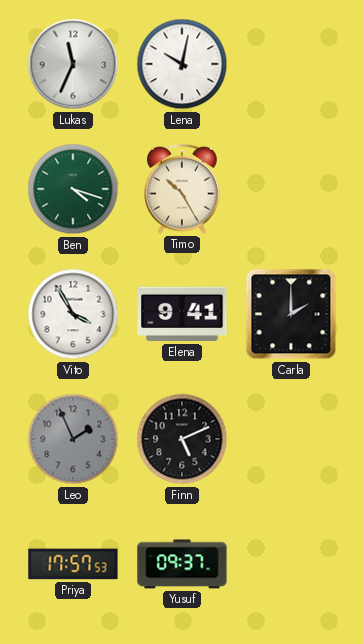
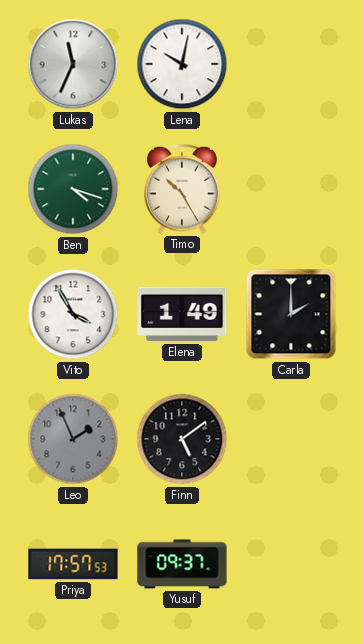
Elena: 9:41 -> 1:49
Finn: 5:11 -> 5:09
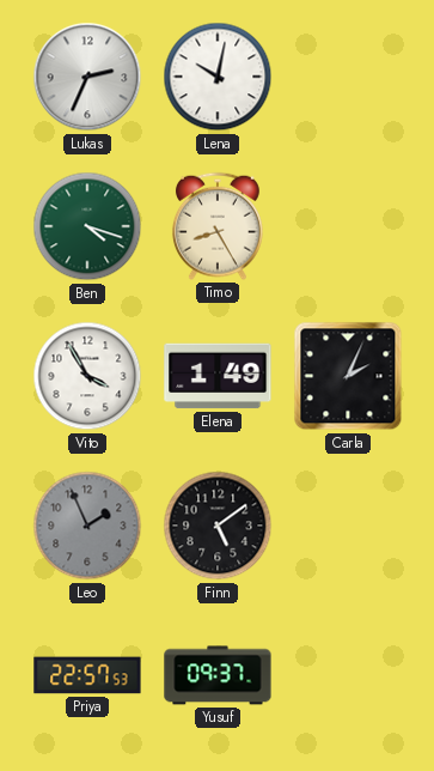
Lukas: 11:34 -> 2:34
Timo: 10:25 -> 8:25
Carla: 2:00 -> 2:04
Priya: 17:57 -> 22:57
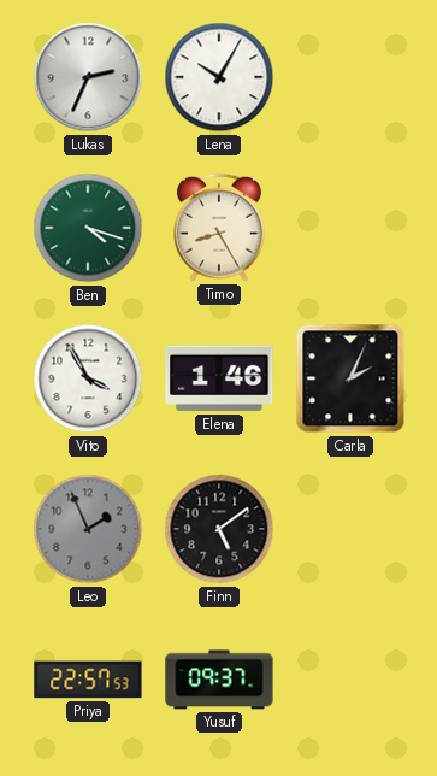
Lena: 10:02 -> 10:05
Elena: 1:49 -> 1:46
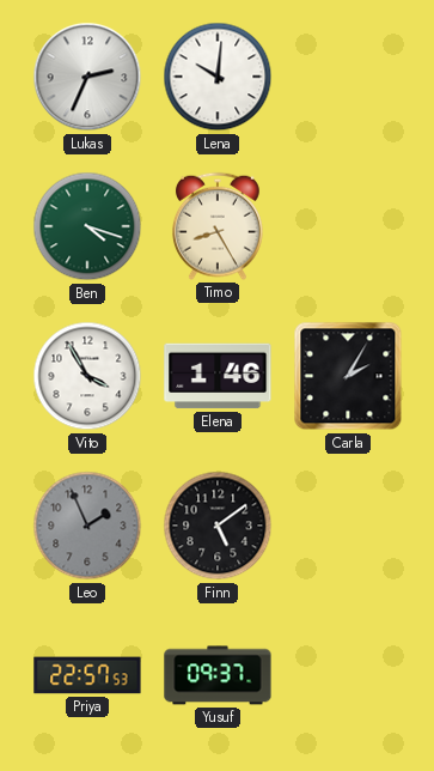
Lena: 10:05 -> 10:01
Carla: 2:04 -> 2:05
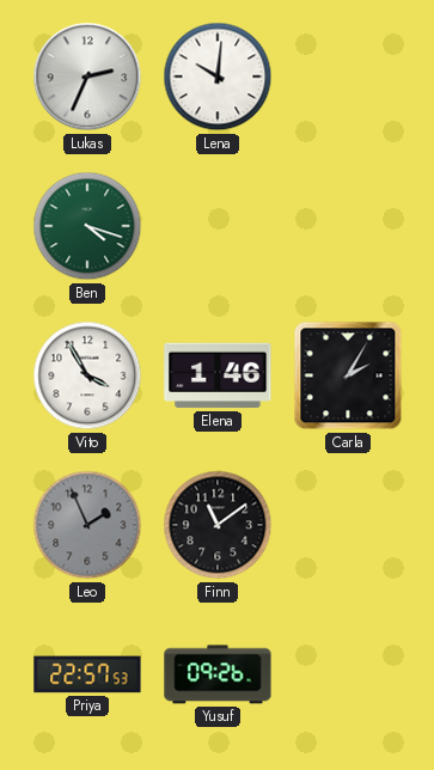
Timo: 8:25 -> none
Finn: 5:09 -> 11:09
Yusuf: 09:37 -> 09:26
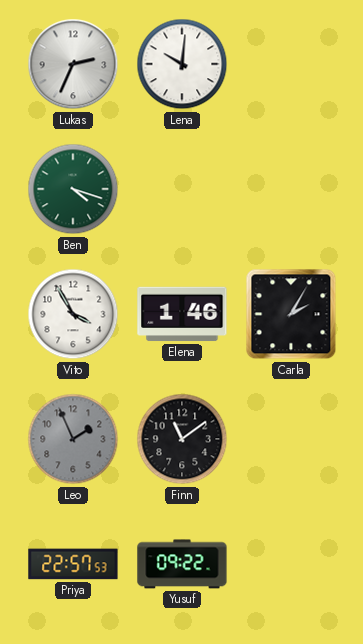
Yusuf: 09:26 -> 09:22
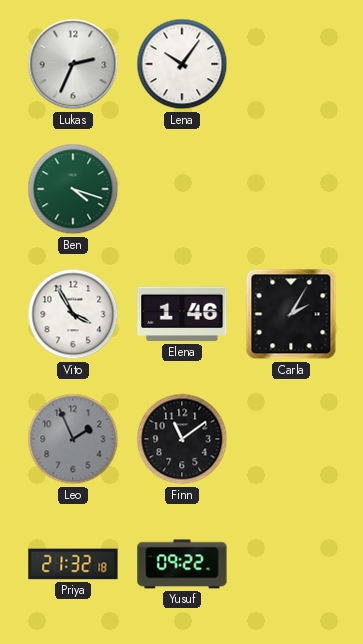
Lena: 10:01 -> 10:06
Priya: 22:57 -> 21:32
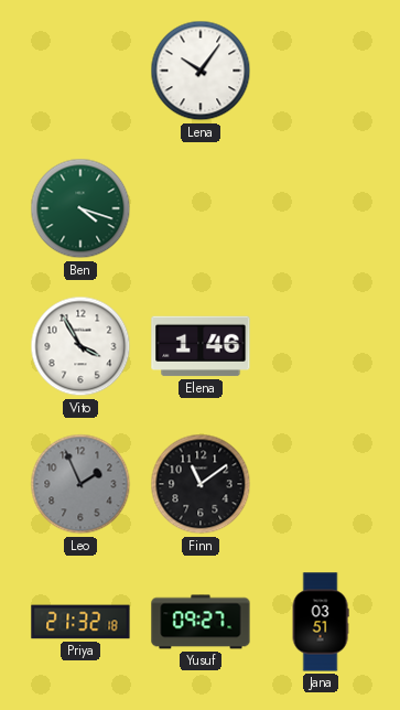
Lukas: 2:34 -> none
Carla: 2:05 -> none
Yusuf: 09:22 -> 09:27
Jana: none -> 03:51
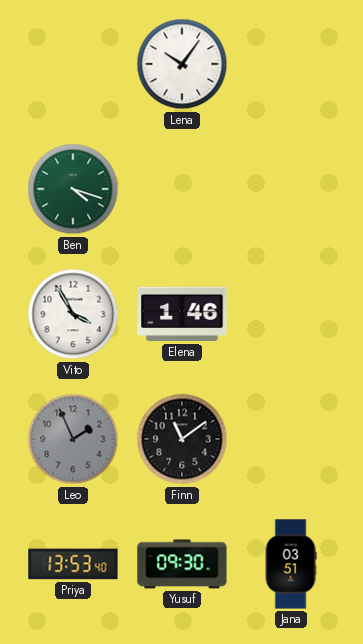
Priya: 21:32 -> 13:53
Yusuf: 09:27 -> 09:30
